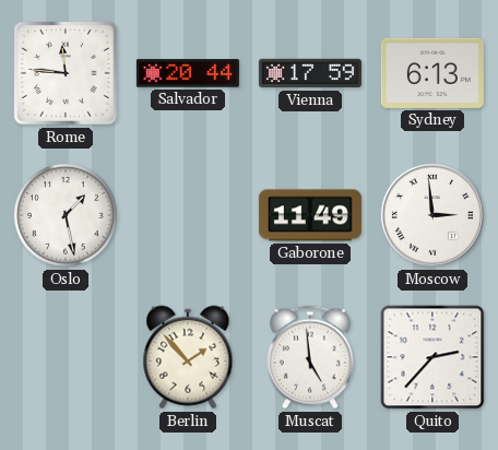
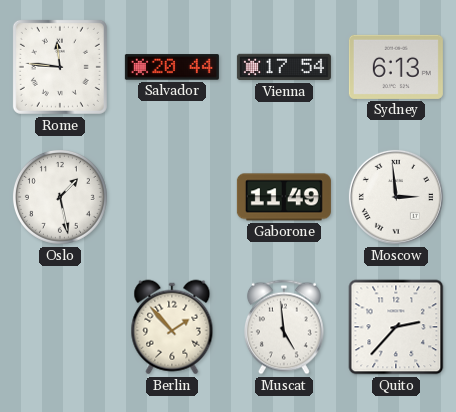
Vienna: 17:59 -> 17:54
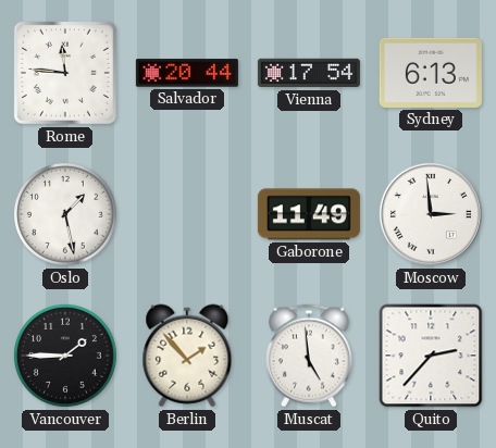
Vancouver: none -> 1:45
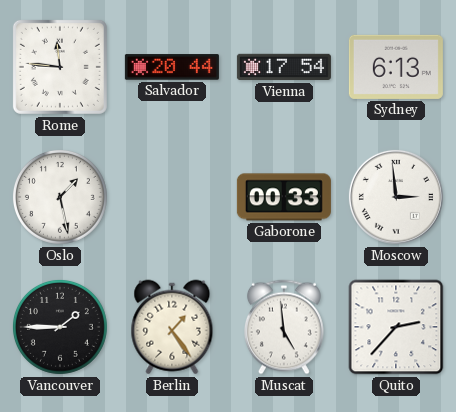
Gaborone: 11:49 -> 00:33
Berlin: 1:53 -> 1:24
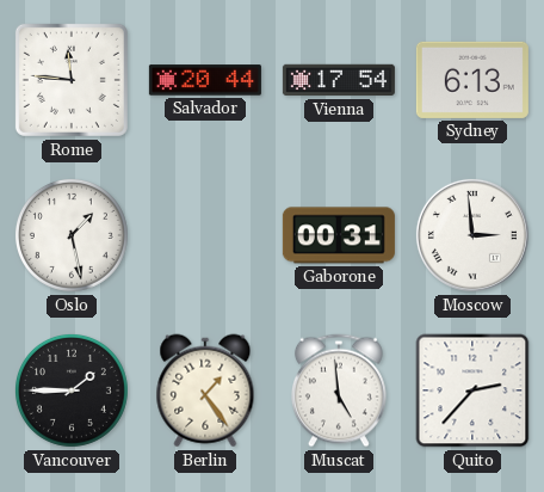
Gaborone: 00:33 -> 00:31
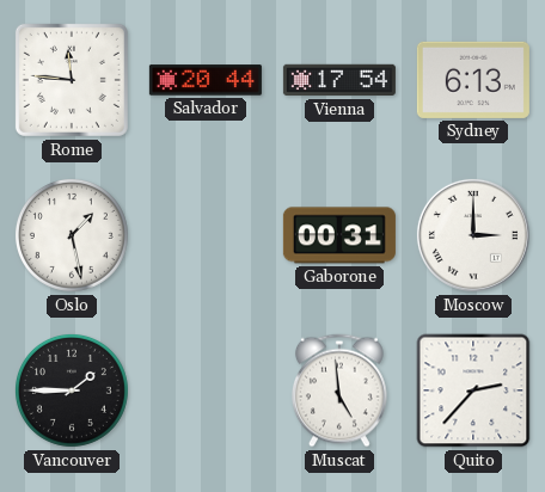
Moscow: 2:59 -> 3:00
Berlin: 1:24 -> none
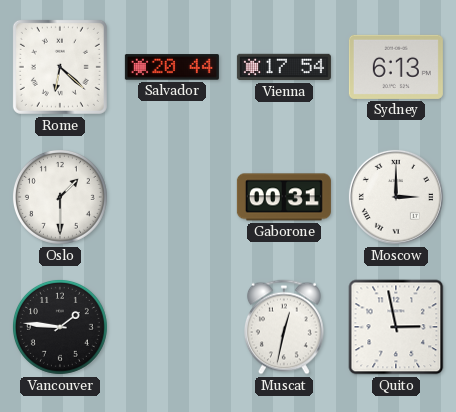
Rome: 11:46 -> 6:22
Oslo: 1:28 -> 1:30
Vancouver: 1:45 -> 1:46
Muscat: 4:59 -> 12:32
Quito: 2:37 -> 2:58
